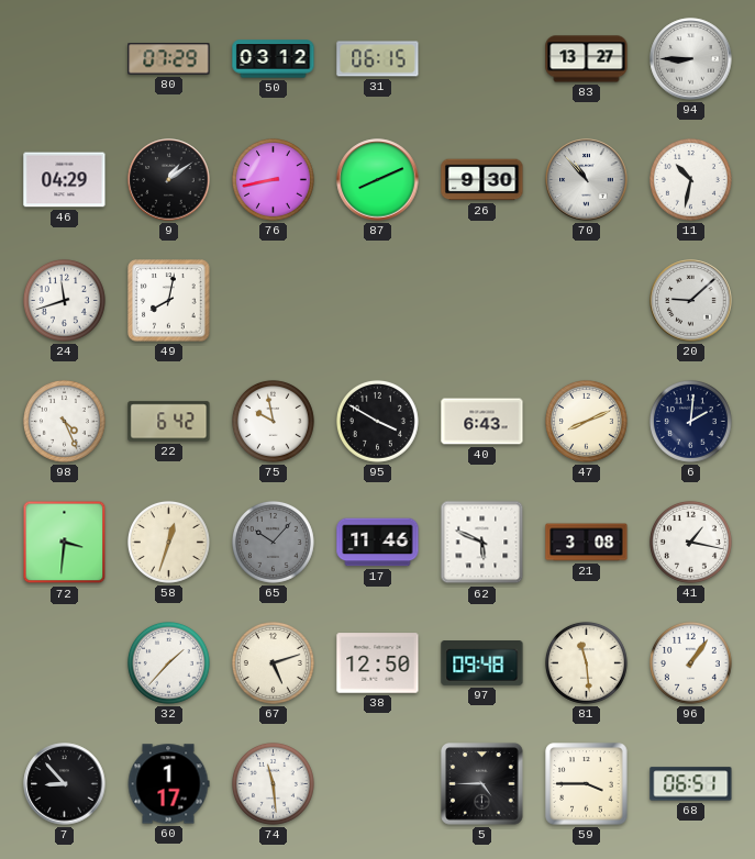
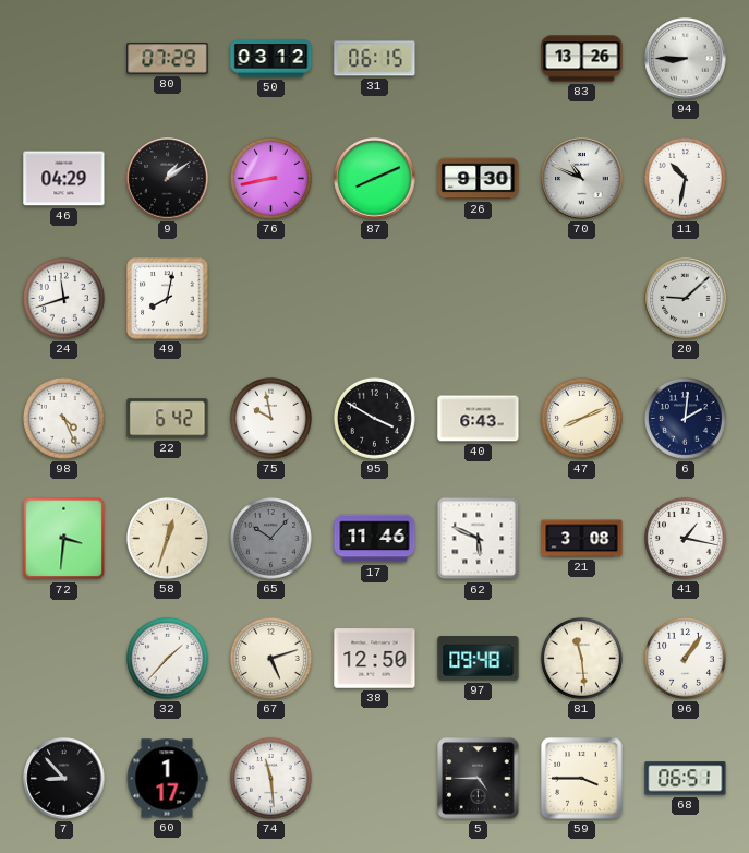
83: 13:27 -> 13:26
70: 10:53 -> 10:49
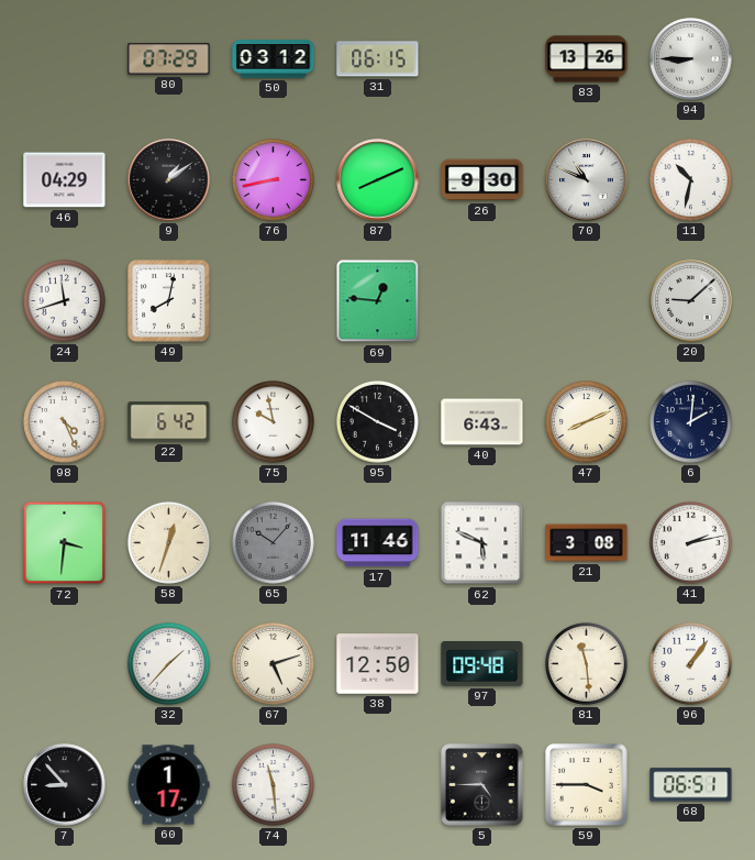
69: none -> 12:46
41: 1:17 -> 2:13
